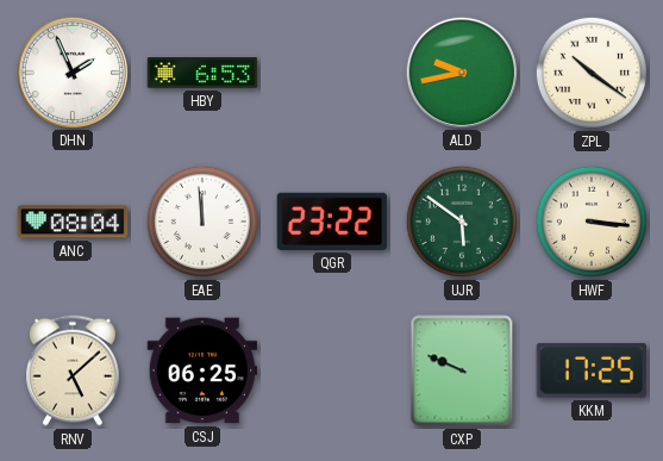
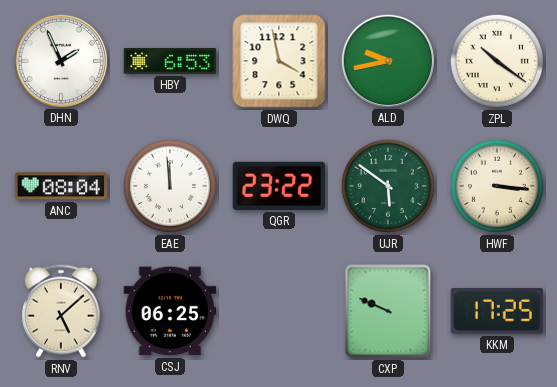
DWQ: none -> 3:58
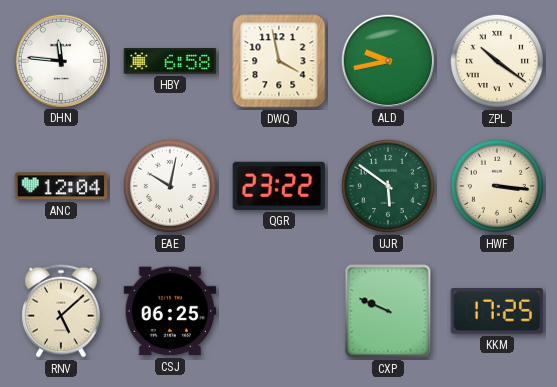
DHN: 1:56 -> 11:46
HBY: 6:53 -> 6:58
ANC: 08:04 -> 12:04
EAE: 11:59 -> 10:02
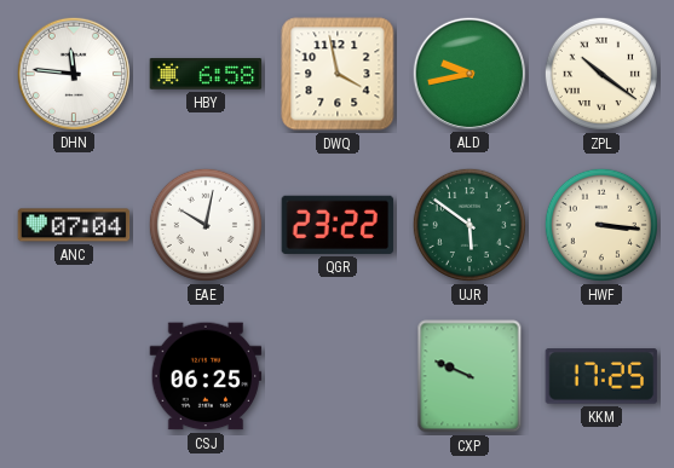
ANC: 12:04 -> 07:04
RNV: 5:08 -> none
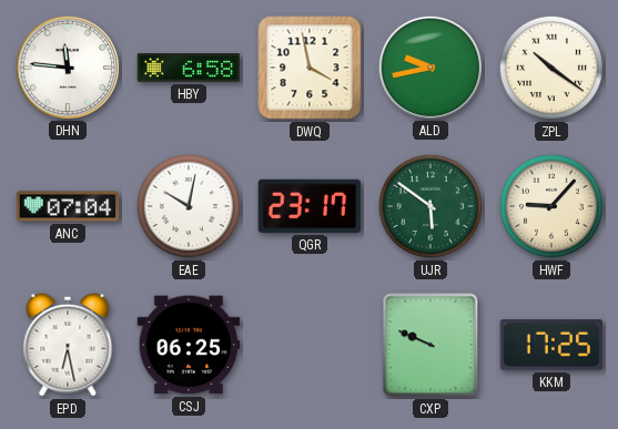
QGR: 23:22 -> 23:17
HWF: 3:16 -> 9:07
EPD: none -> 6:28
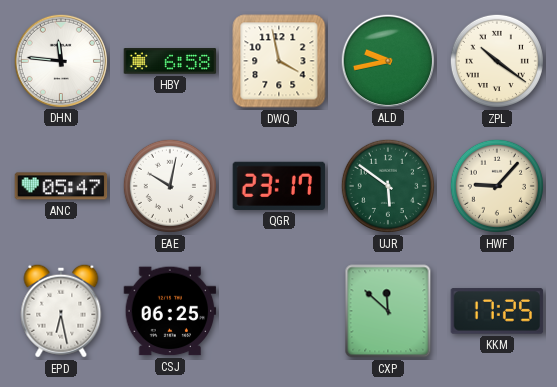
ANC: 07:04 -> 05:47
CXP: 9:49 -> 11:52
